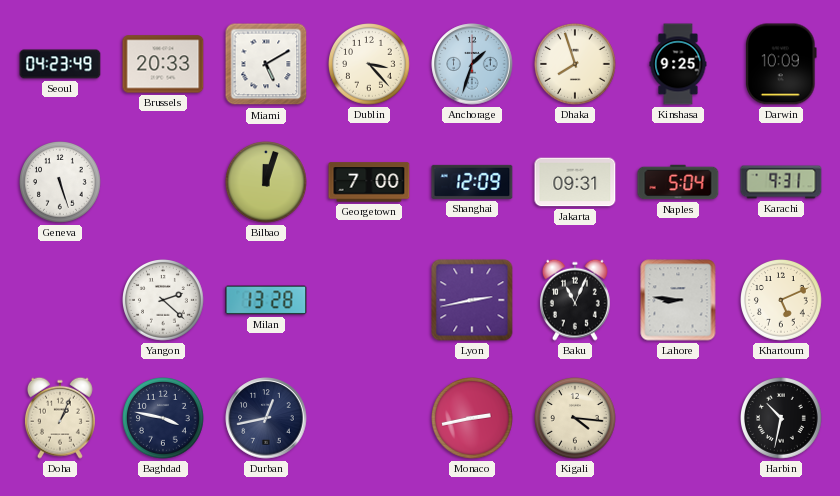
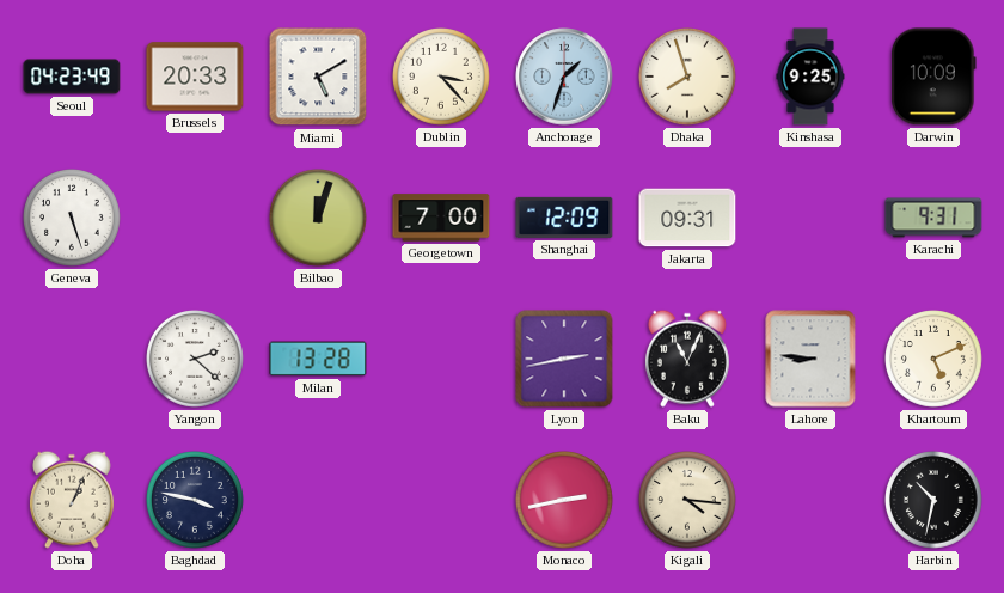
Naples: 5:04 -> none
Durban: 12:43 -> none
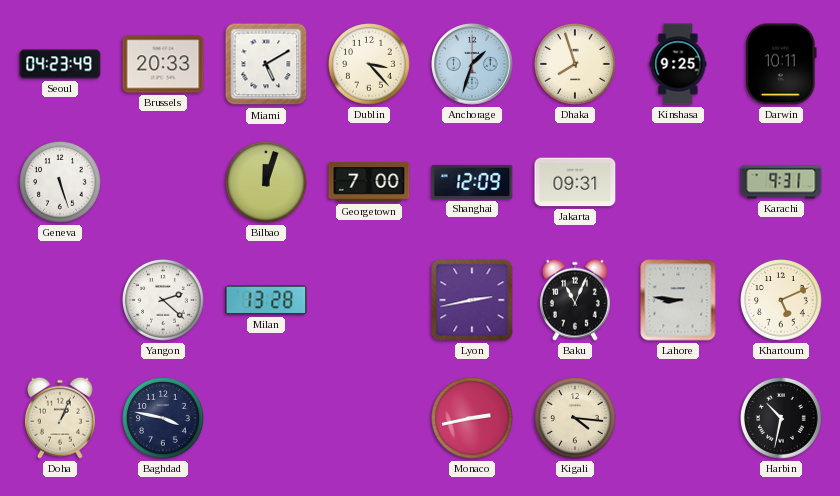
Darwin: 10:09 -> 10:11
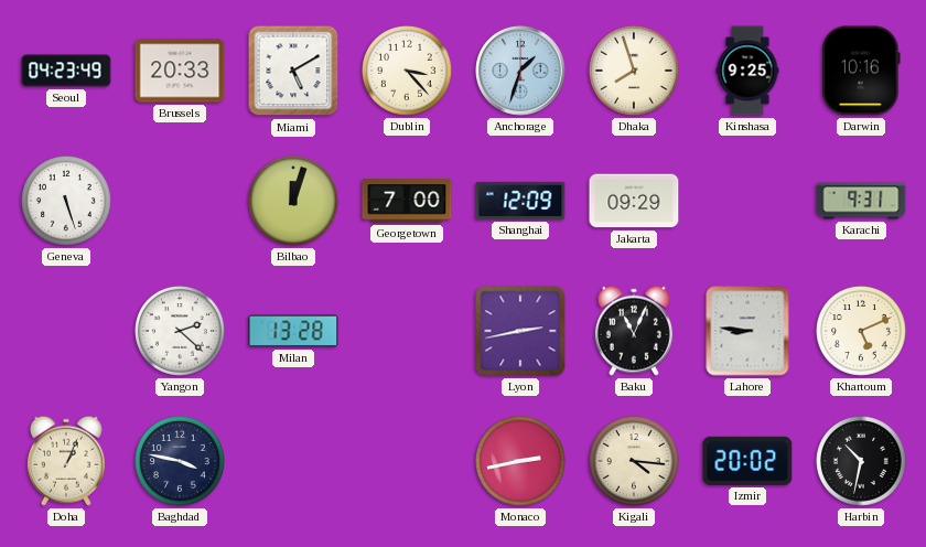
Darwin: 10:11 -> 10:16
Jakarta: 09:31 -> 09:29
Izmir: none -> 20:02
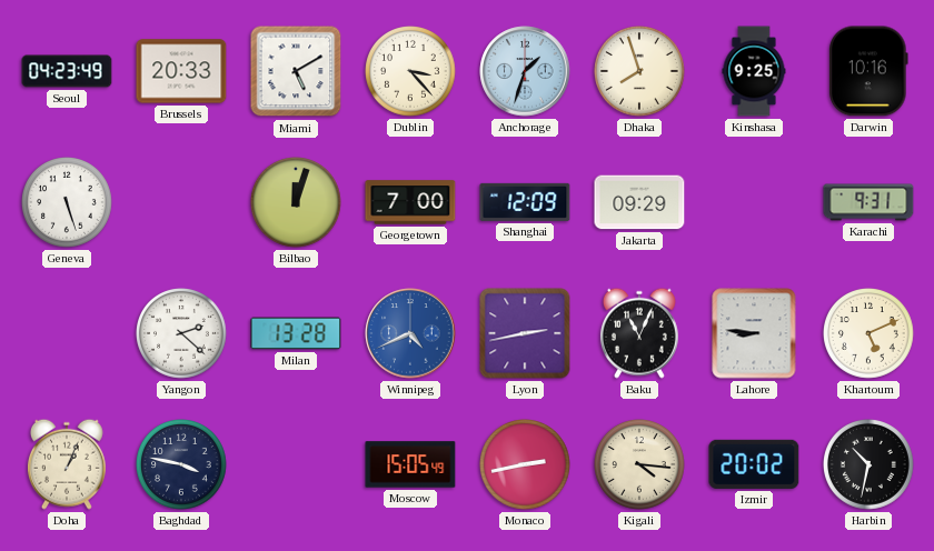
Winnipeg: none -> 4:41
Moscow: none -> 15:05
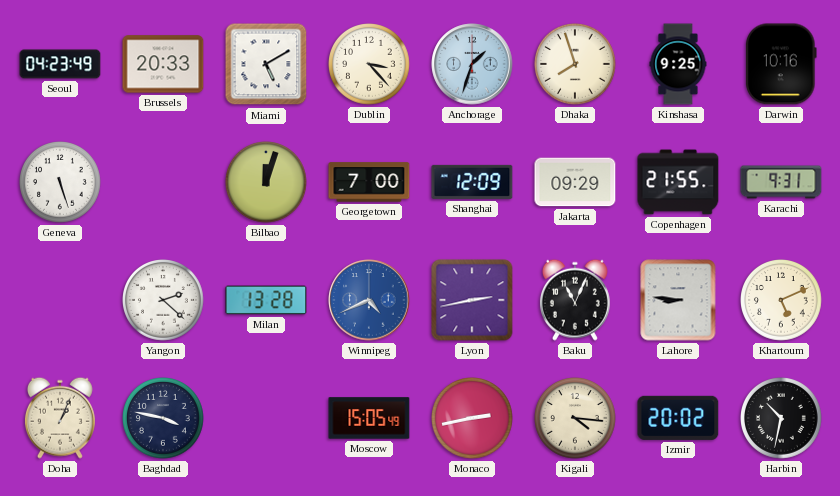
Copenhagen: none -> 21:55
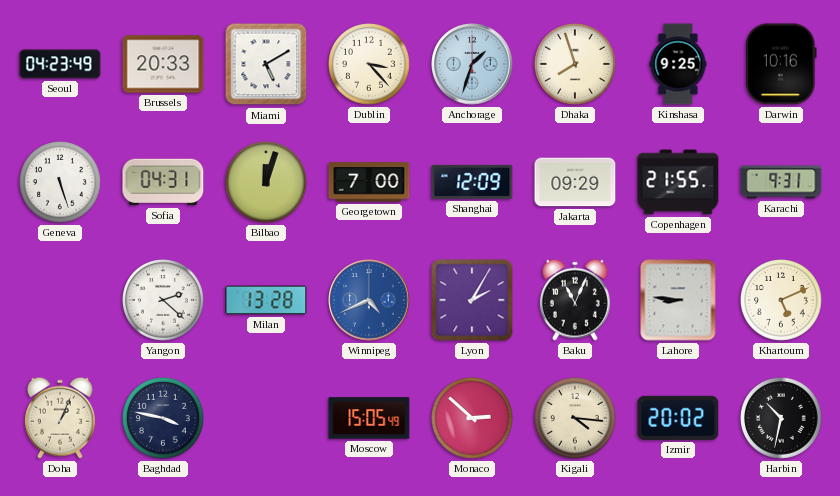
Sofia: none -> 04:31
Lyon: 2:43 -> 2:05
Monaco: 2:43 -> 2:52
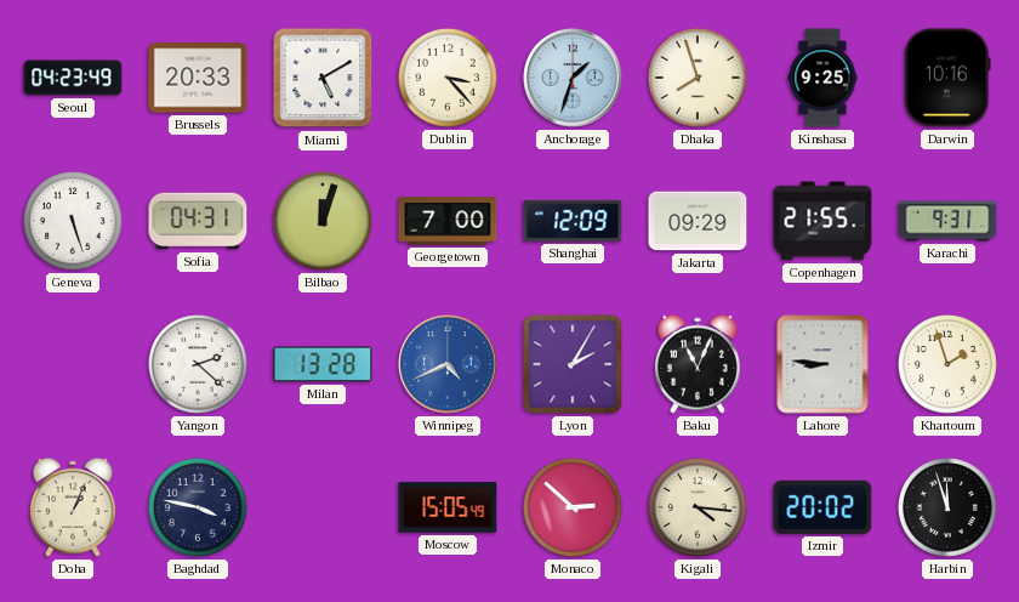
Khartoum: 5:11 -> 1:57
Harbin: 10:32 -> 11:57
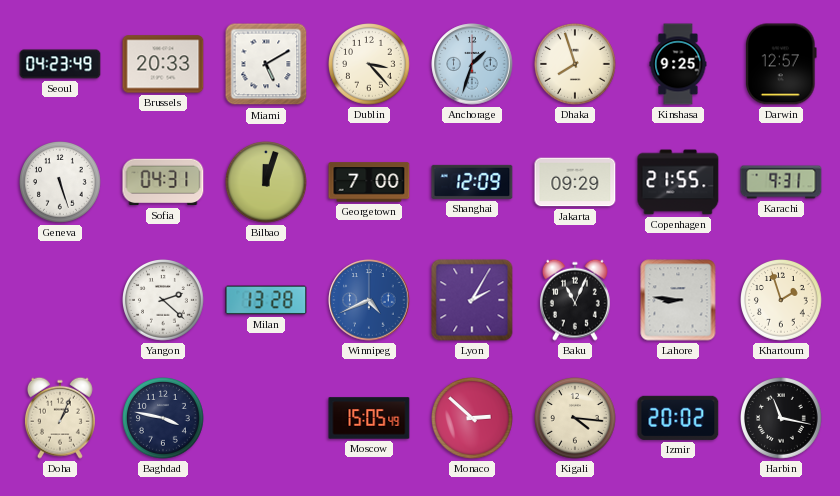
Darwin: 10:16 -> 12:57
Harbin: 11:57 -> 11:17
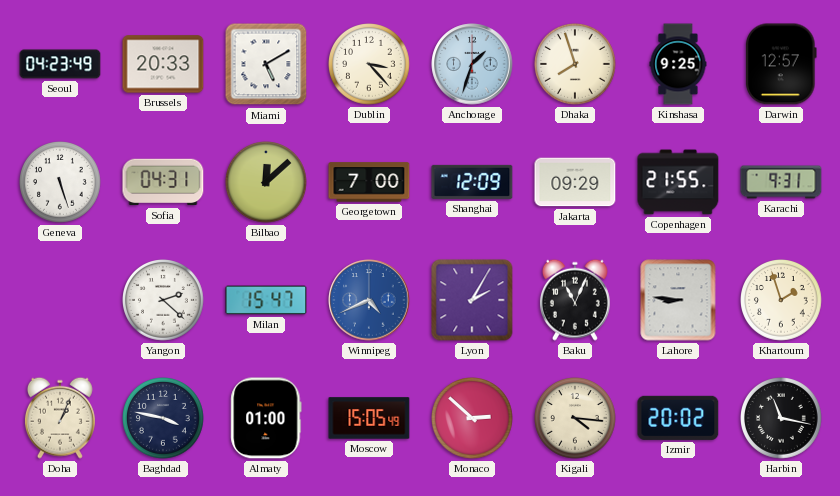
Bilbao: 12:03 -> 12:08
Milan: 13:28 -> 15:47
Almaty: none -> 01:00
